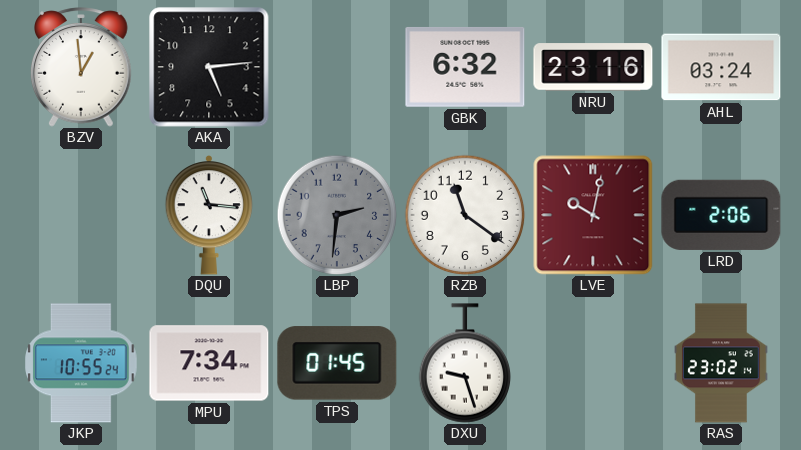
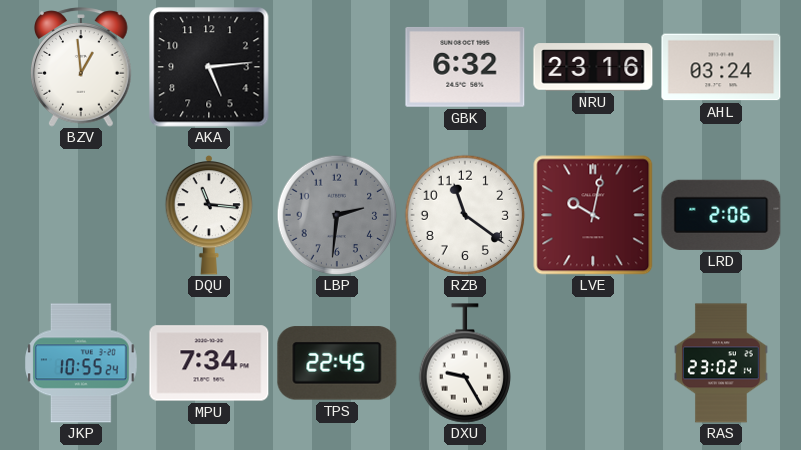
TPS: 01:45 -> 22:45
DXU: 9:27 -> 9:25
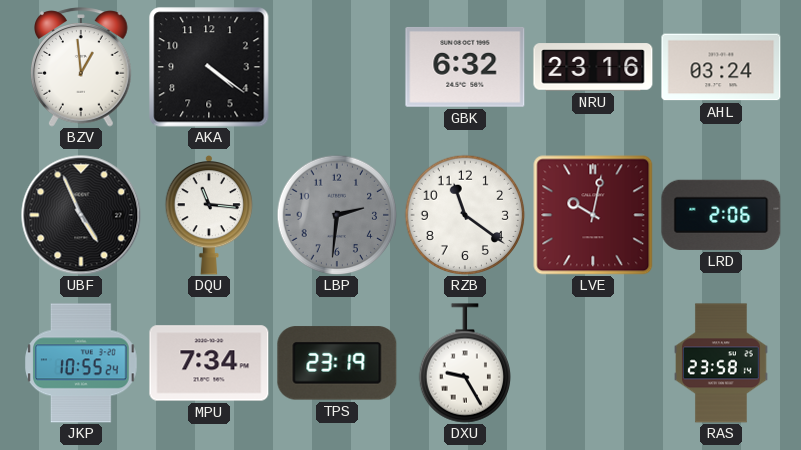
AKA: 5:14 -> 4:21
UBF: none -> 4:56
TPS: 22:45 -> 23:19
RAS: 23:02 -> 23:58
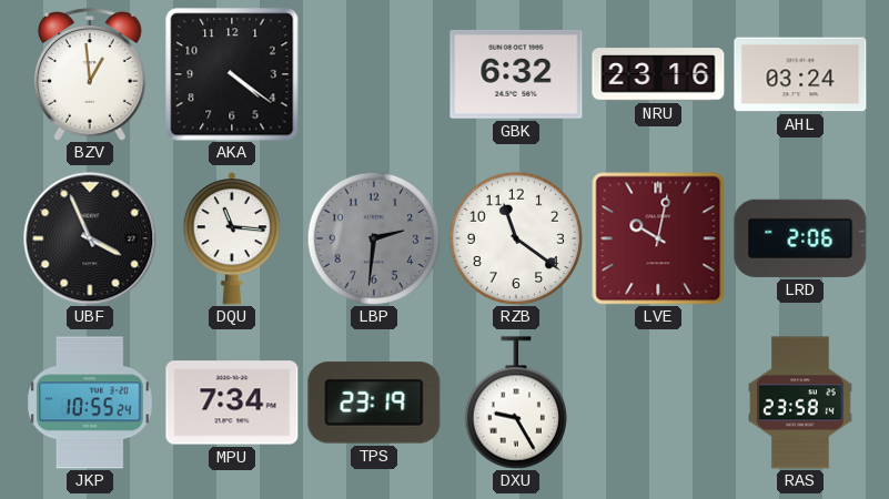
UBF: 4:56 -> 3:56
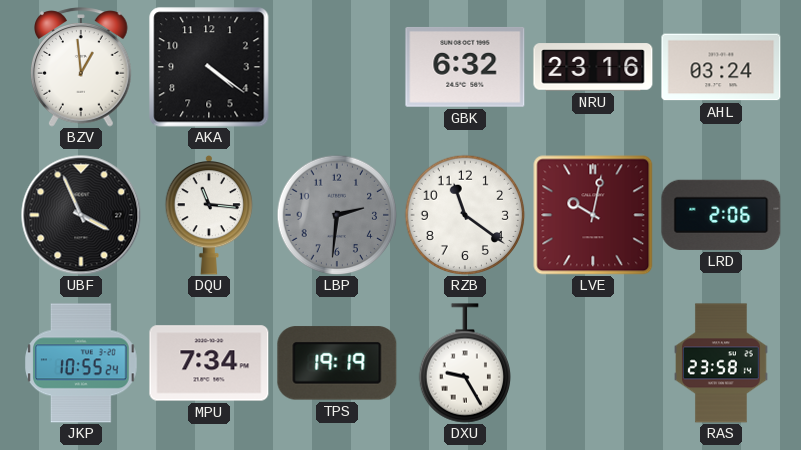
TPS: 23:19 -> 19:19
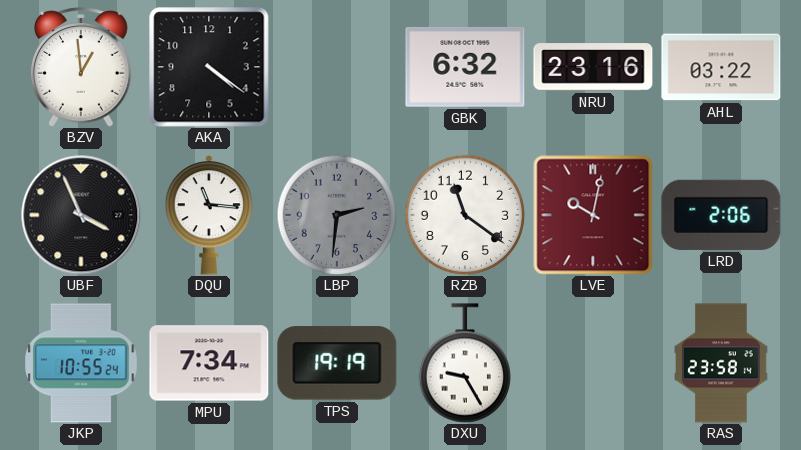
AHL: 03:24 -> 03:22
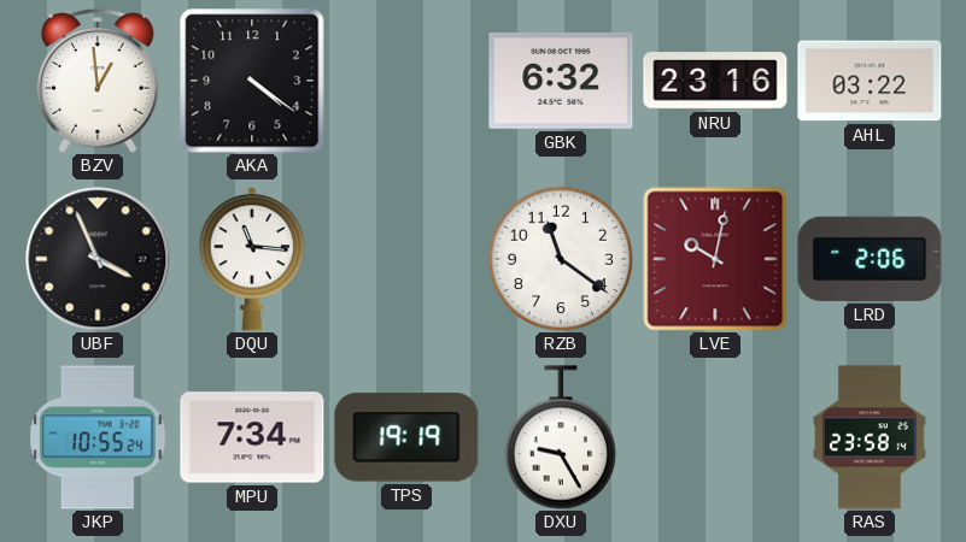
LBP: 2:31 -> none
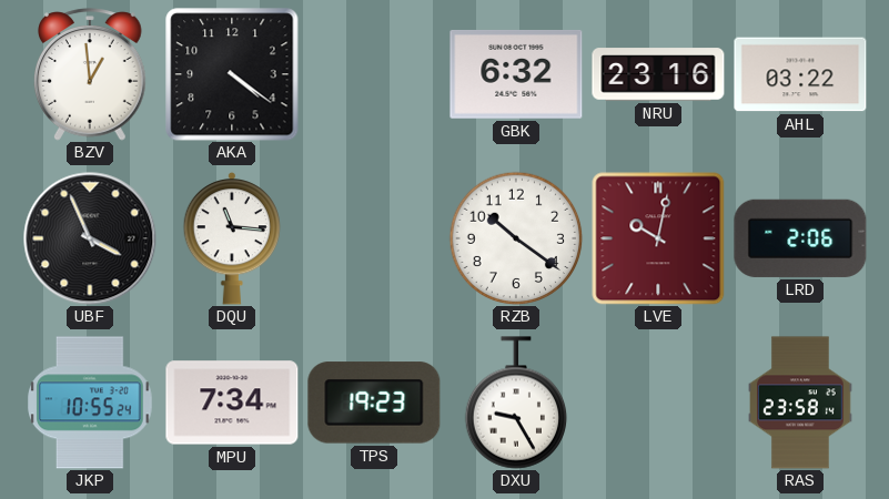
RZB: 11:21 -> 10:21
TPS: 19:19 -> 19:23
